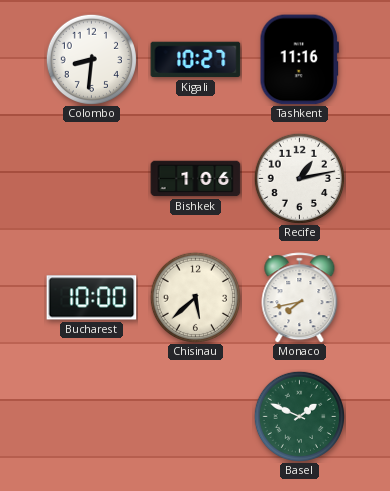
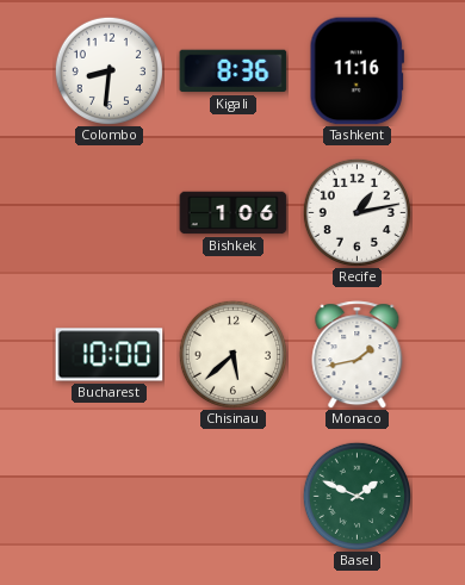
Kigali: 10:27 -> 8:36
Monaco: 7:43 -> 1:43
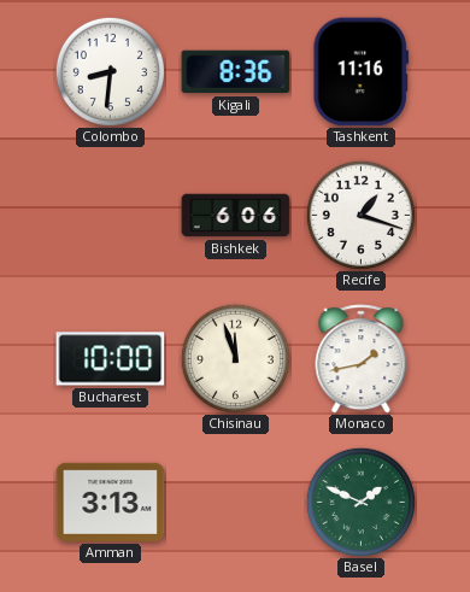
Bishkek: 1:06 -> 6:06
Recife: 1:13 -> 1:18
Chisinau: 5:38 -> 11:57
Amman: none -> 3:13
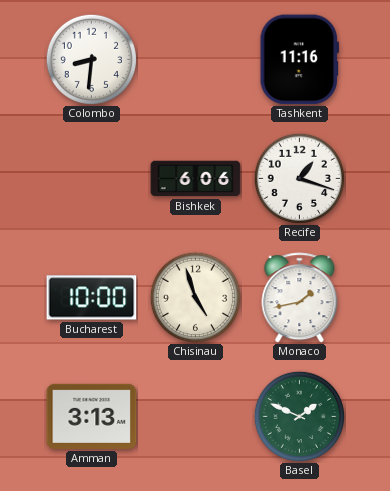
Kigali: 8:36 -> none
Chisinau: 11:57 -> 4:57
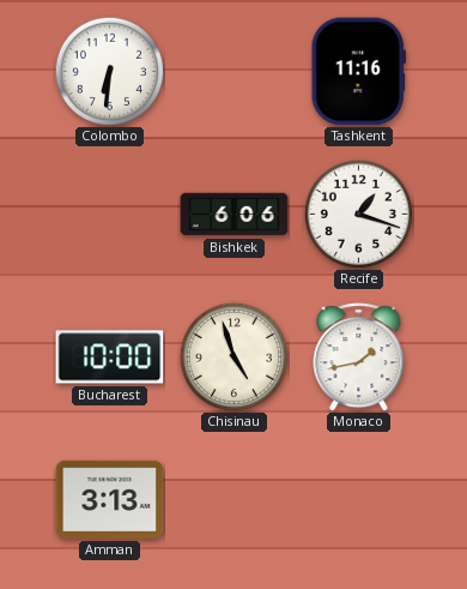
Colombo: 8:31 -> 6:31
Basel: 1:49 -> none
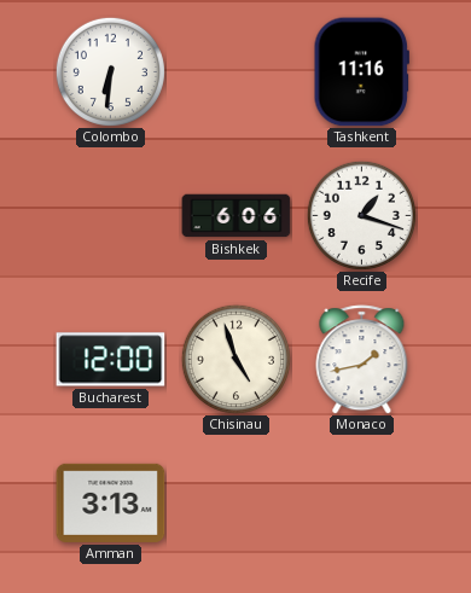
Bucharest: 10:00 -> 12:00
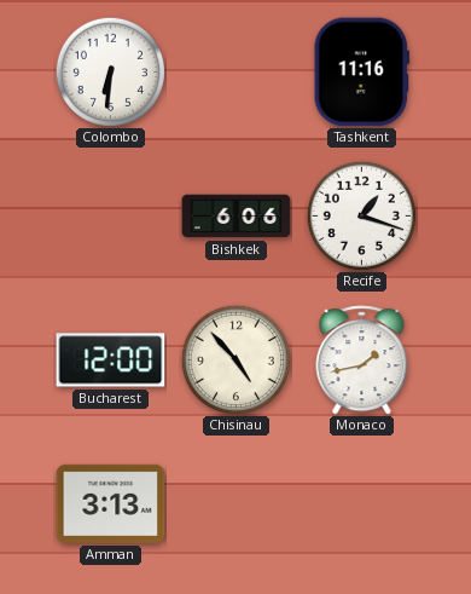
Chisinau: 4:57 -> 4:53
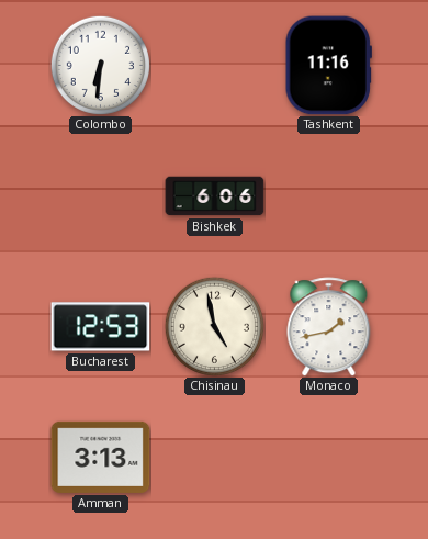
Recife: 1:18 -> none
Bucharest: 12:00 -> 12:53
Chisinau: 4:53 -> 4:58
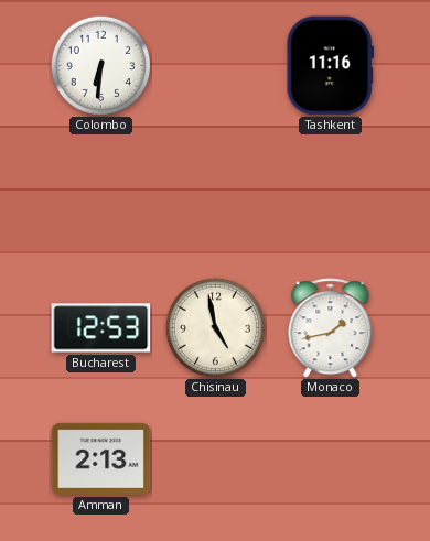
Bishkek: 6:06 -> none
Amman: 3:13 -> 2:13
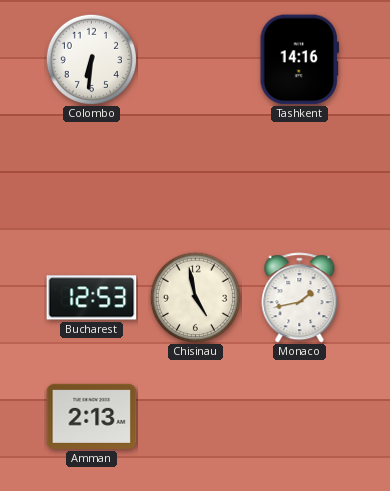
Tashkent: 11:16 -> 14:16
